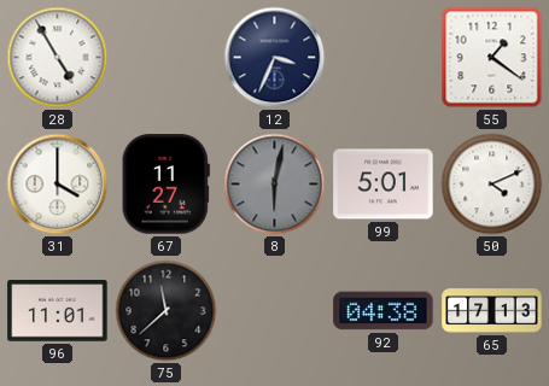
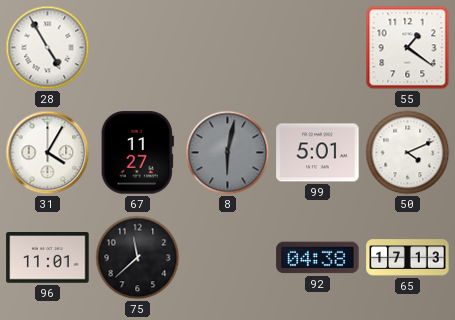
12: 3:34 -> none
31: 4:00 -> 4:05
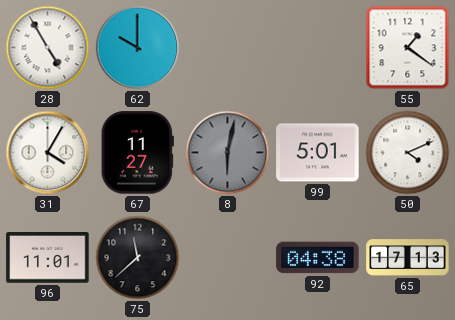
62: none -> 10:00
